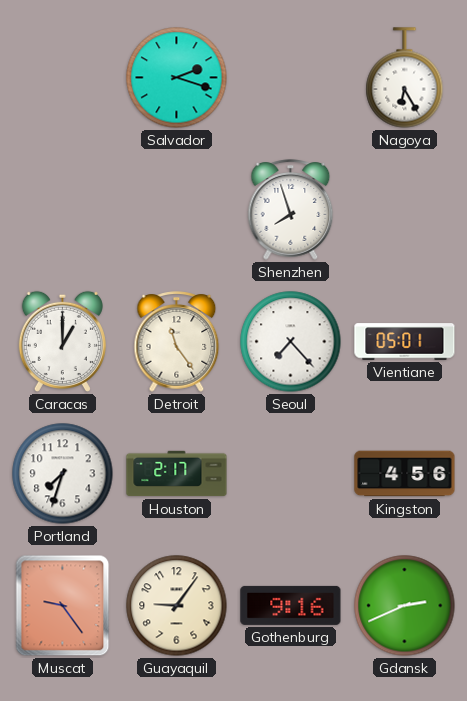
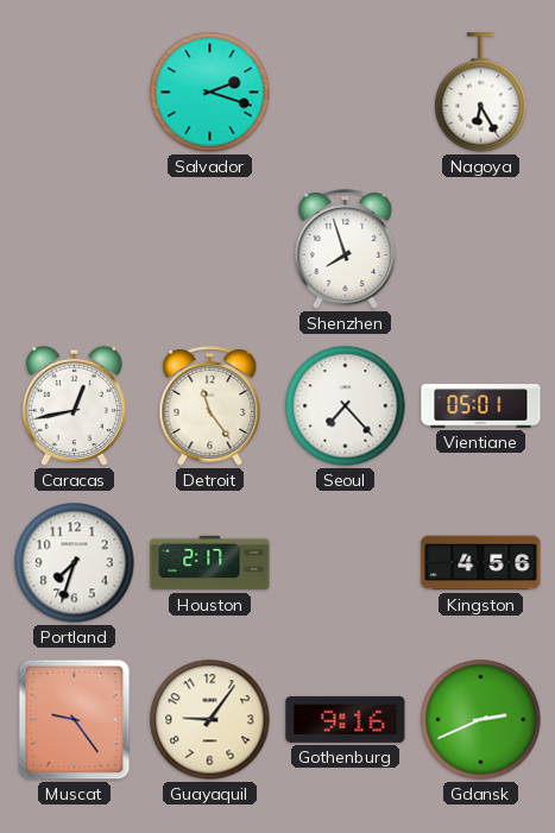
Caracas: 1:00 -> 12:43
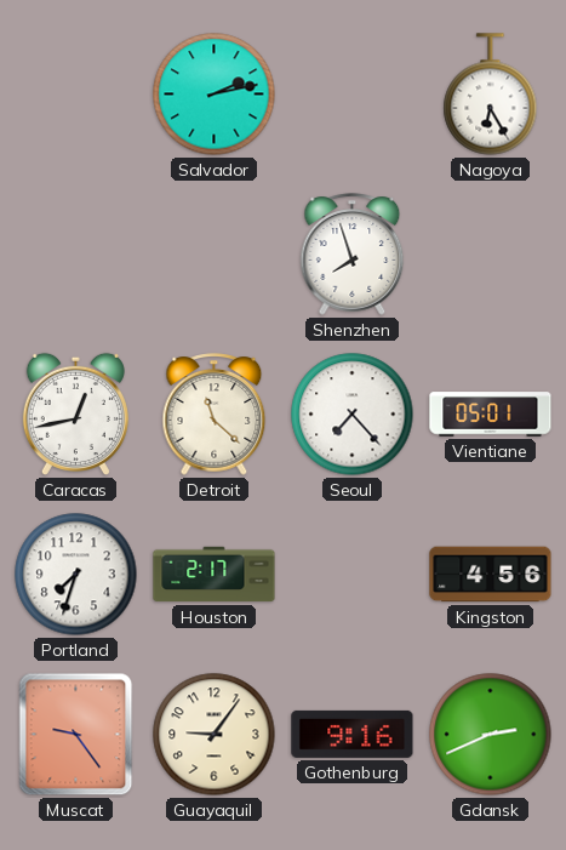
Salvador: 2:18 -> 2:13
Detroit: 11:24 -> 11:22
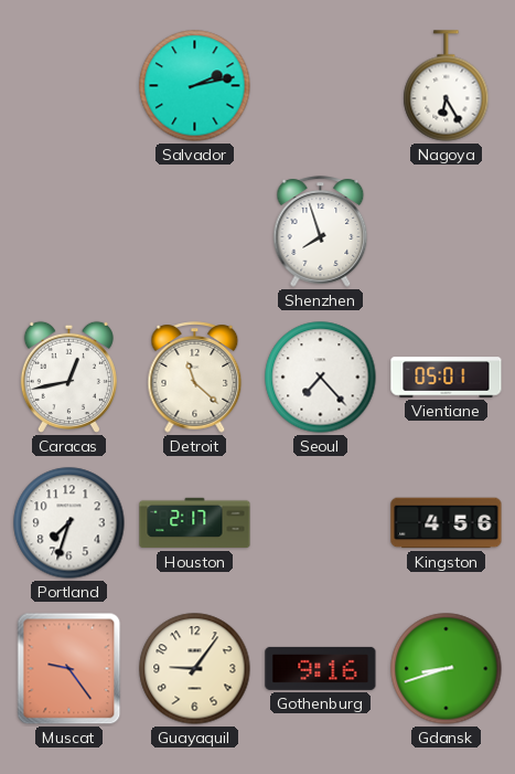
Gdansk: 2:41 -> 8:42
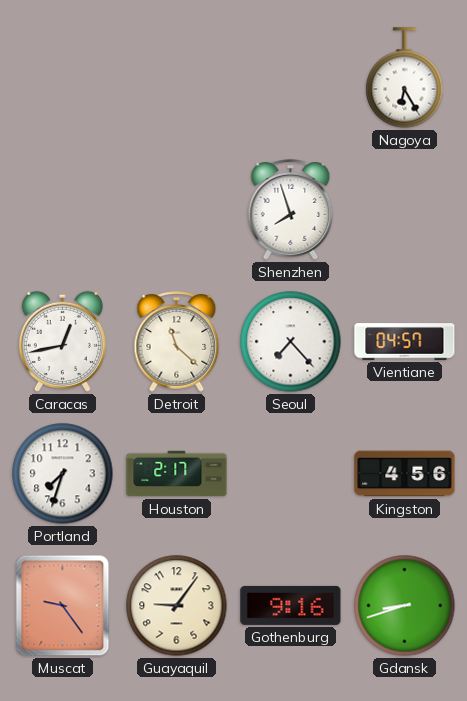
Salvador: 2:13 -> none
Vientiane: 05:01 -> 04:57
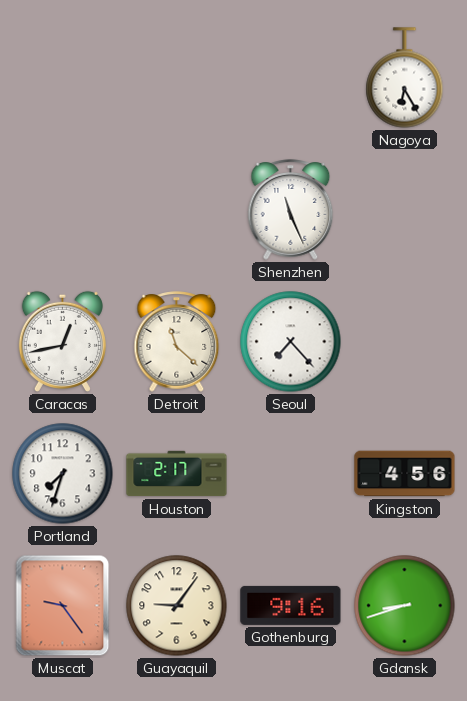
Shenzhen: 7:57 -> 11:26
Vientiane: 04:57 -> none
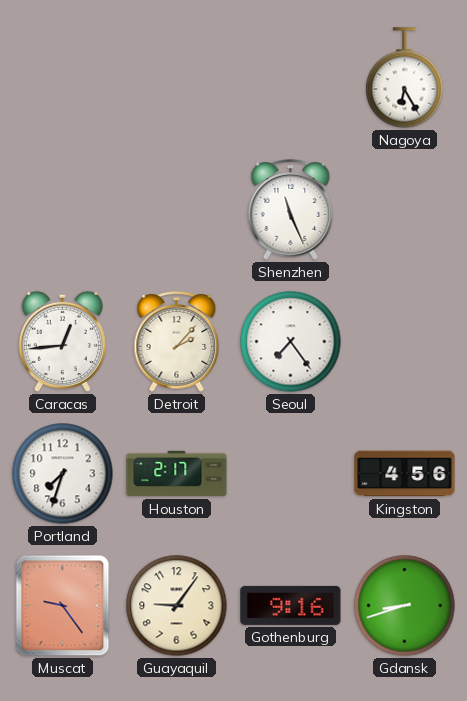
Caracas: 12:43 -> 12:44
Detroit: 11:22 -> 2:07
Seoul: 7:23 -> 7:24
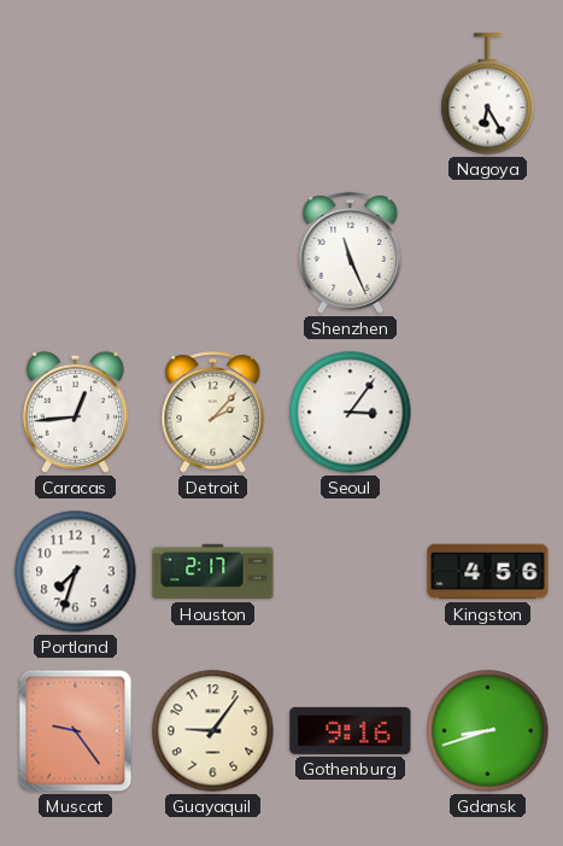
Seoul: 7:24 -> 3:06
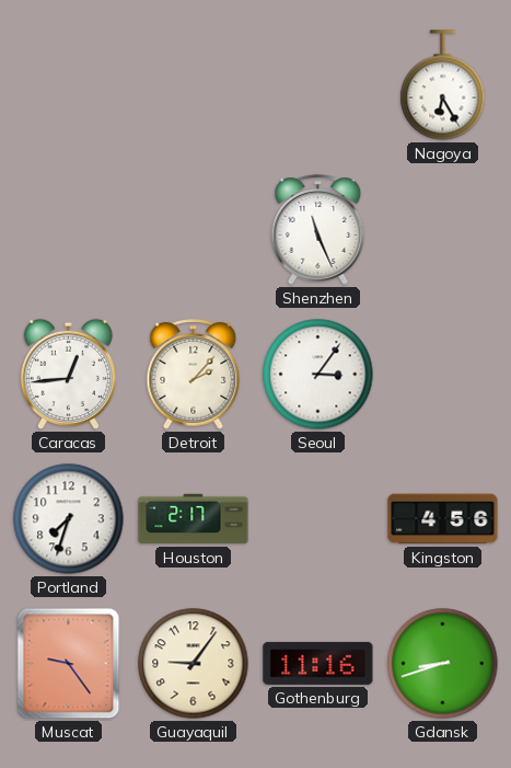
Gothenburg: 9:16 -> 11:16
